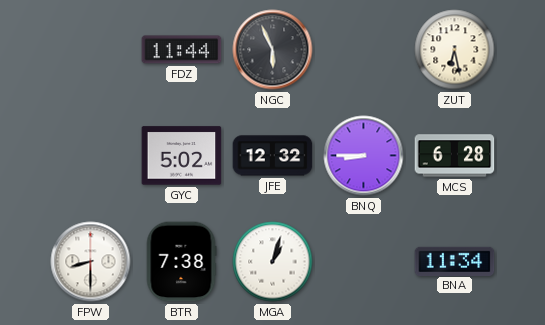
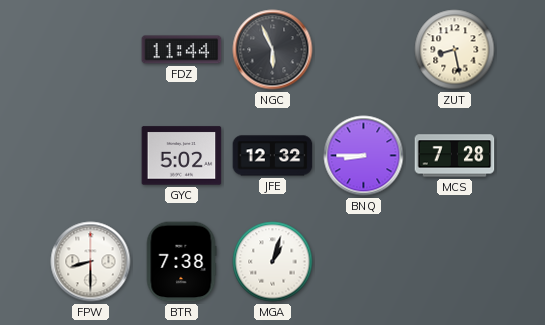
ZUT: 6:28 -> 8:28
MCS: 6:28 -> 7:28
BNA: 11:34 -> none
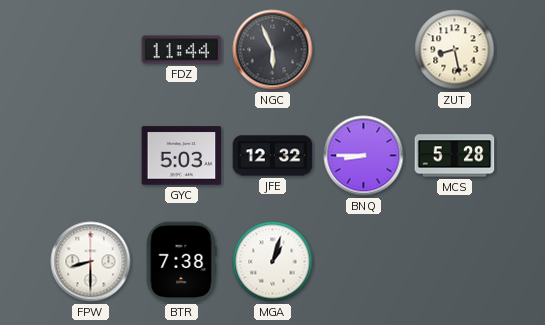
GYC: 5:02 -> 5:03
MCS: 7:28 -> 5:28
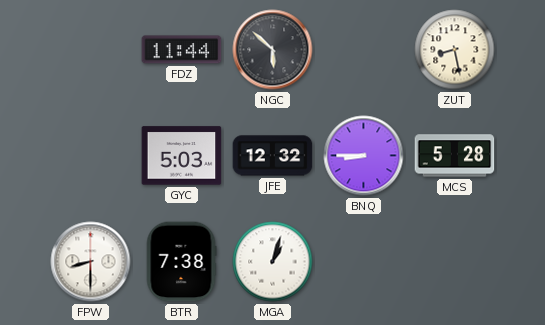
NGC: 5:56 -> 5:52
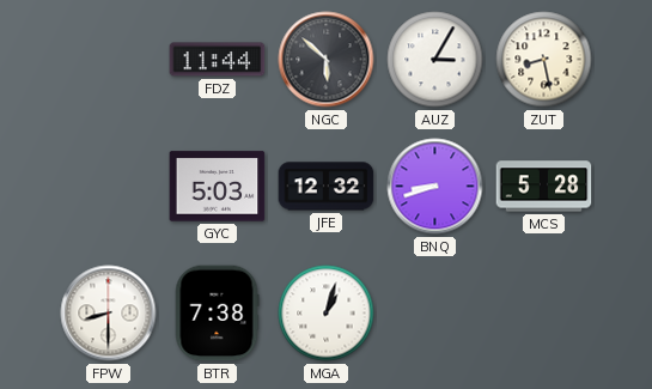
AUZ: none -> 3:05
BNQ: 8:45 -> 8:42
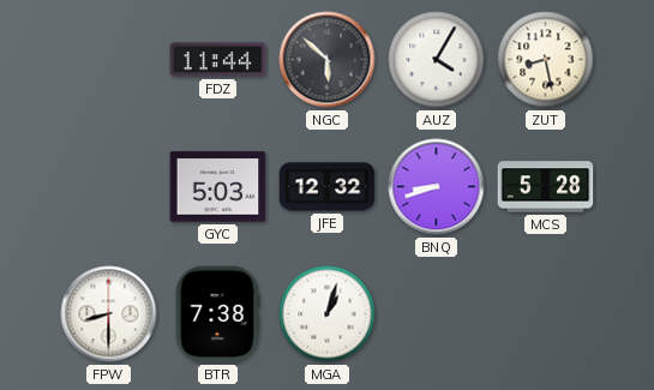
AUZ: 3:05 -> 4:05
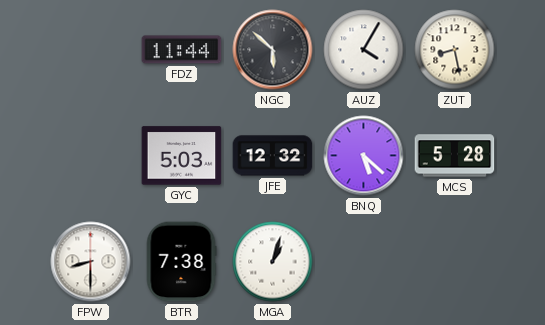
BNQ: 8:42 -> 5:22
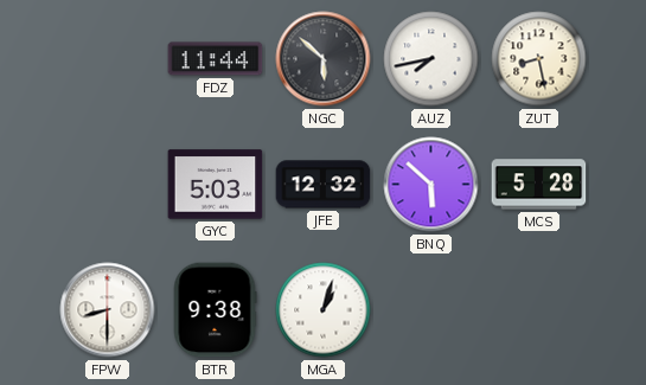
AUZ: 4:05 -> 7:43
BNQ: 5:22 -> 5:52
BTR: 7:38 -> 9:38
